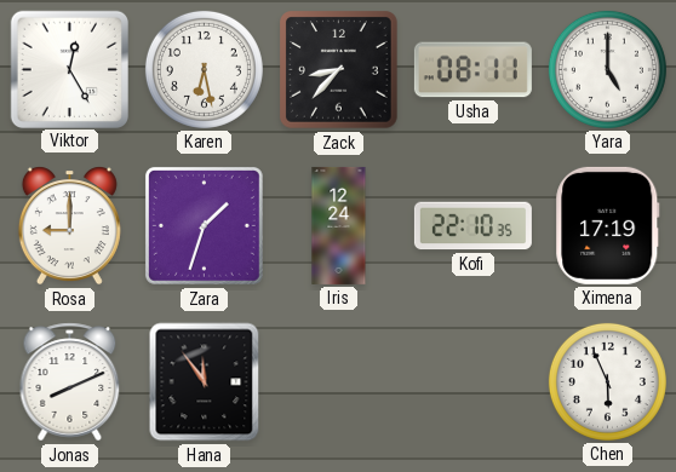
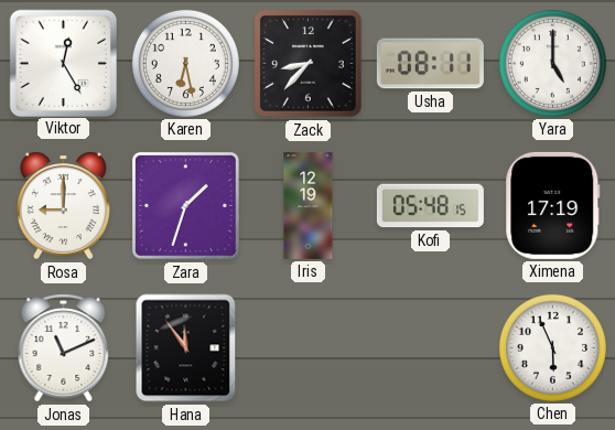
Iris: 12:24 -> 12:19
Kofi: 22:10 -> 05:48
Jonas: 8:11 -> 11:11
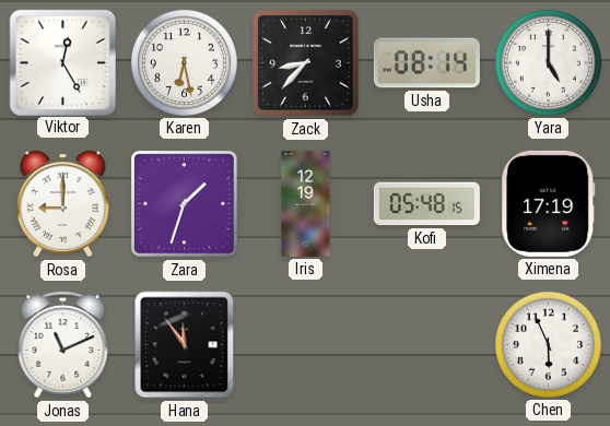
Usha: 08:11 -> 08:14
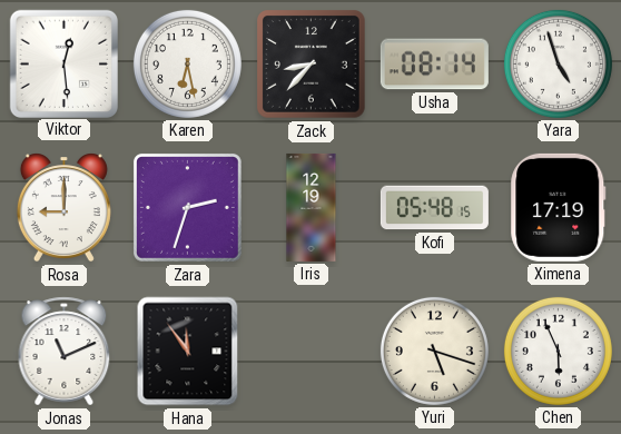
Viktor: 12:25 -> 12:29
Yara: 5:00 -> 4:57
Zara: 1:33 -> 2:33
Yuri: none -> 5:18
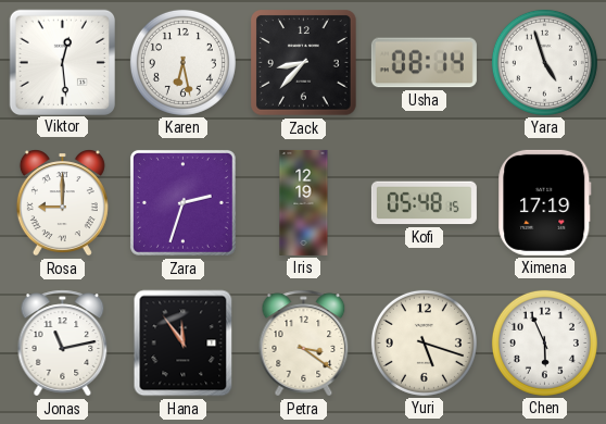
Jonas: 11:11 -> 11:13
Petra: none -> 3:21
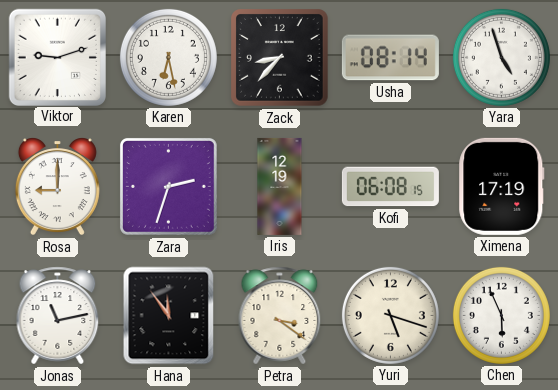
Viktor: 12:29 -> 9:12
Kofi: 05:48 -> 06:08
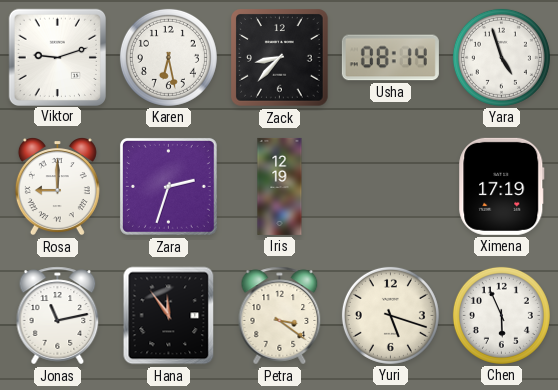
Kofi: 06:08 -> none
